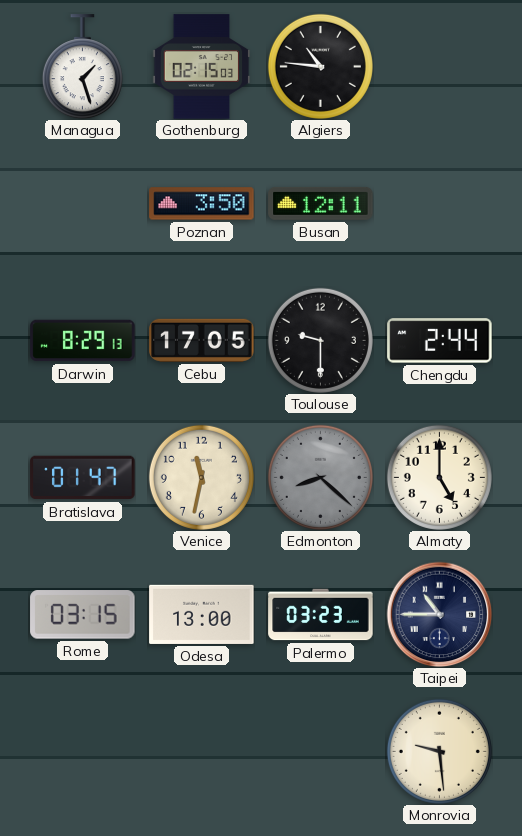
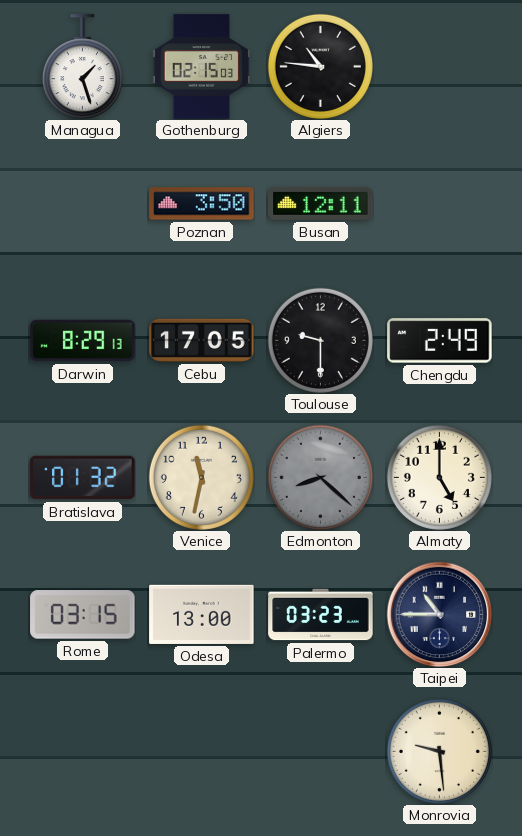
Chengdu: 2:44 -> 2:49
Bratislava: 01:47 -> 01:32
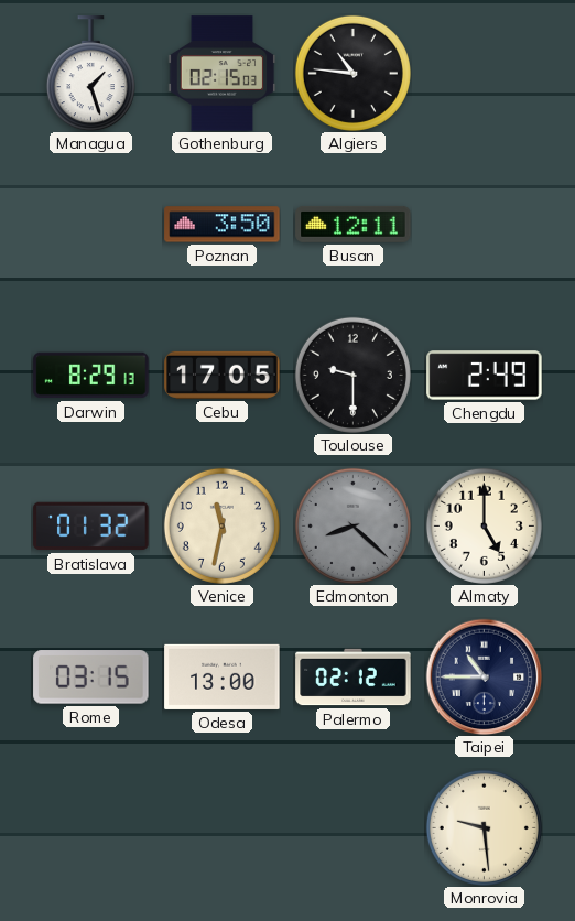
Palermo: 03:23 -> 02:12
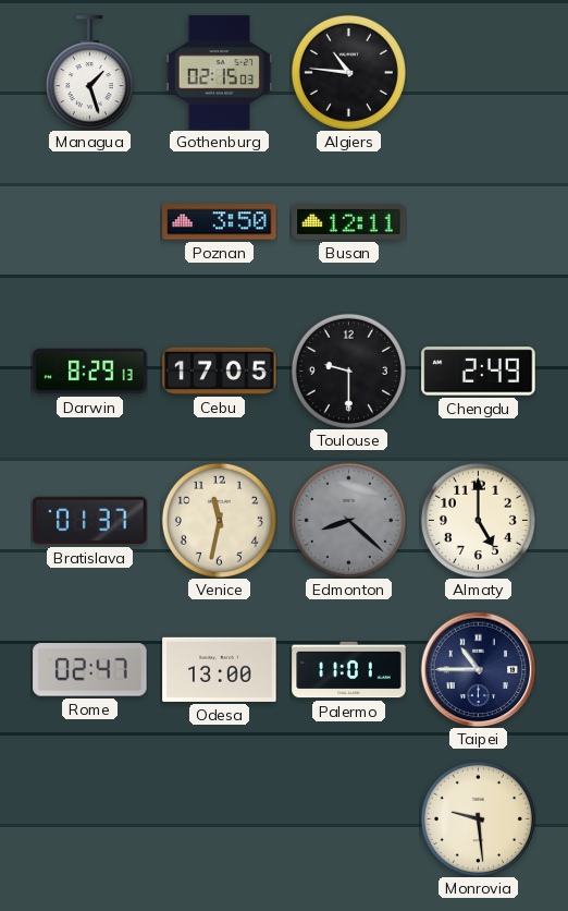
Bratislava: 01:32 -> 01:37
Rome: 03:15 -> 02:47
Palermo: 02:12 -> 11:01
